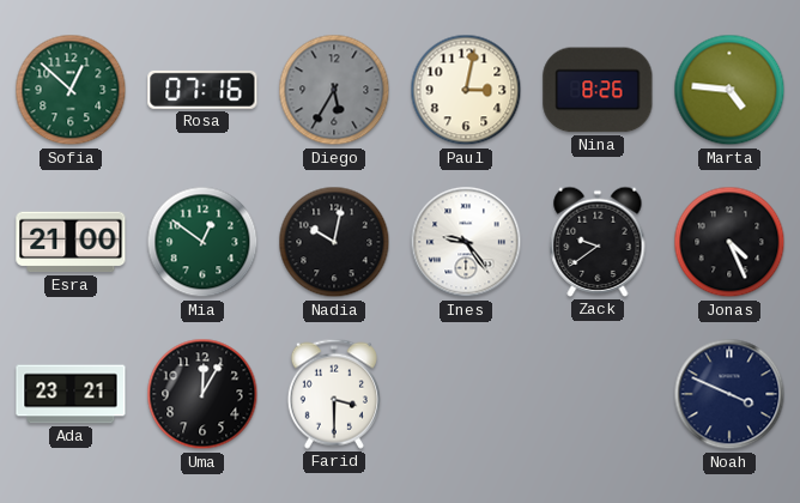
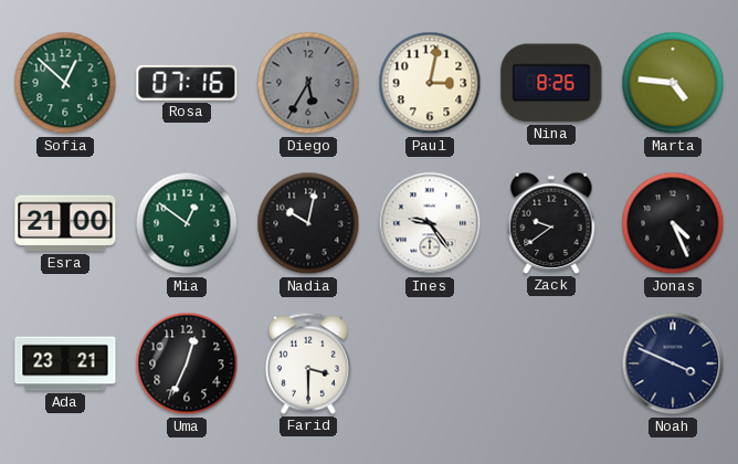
Uma: 12:05 -> 12:34
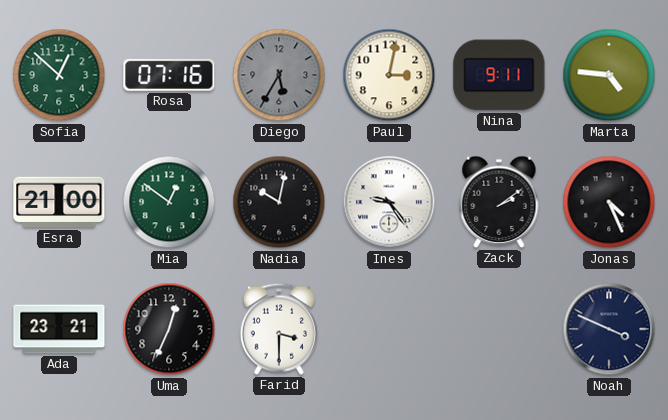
Nina: 8:26 -> 9:11
Zack: 9:39 -> 2:09
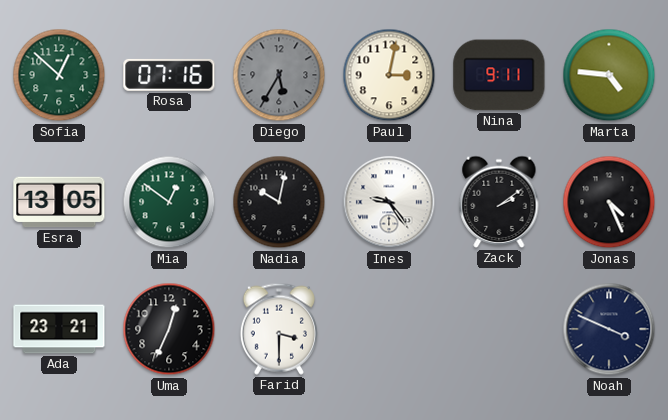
Esra: 21:00 -> 13:05
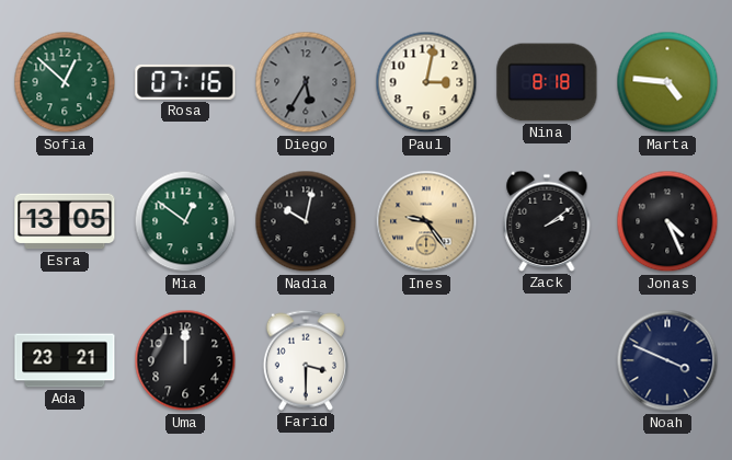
Nina: 9:11 -> 8:18
Ines dial: white -> champagne
Uma: 12:34 -> 12:00
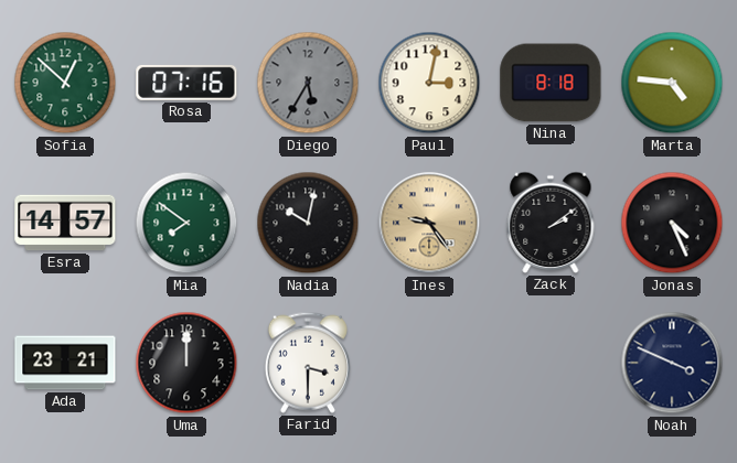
Esra: 13:05 -> 14:57
Mia: 12:51 -> 7:51
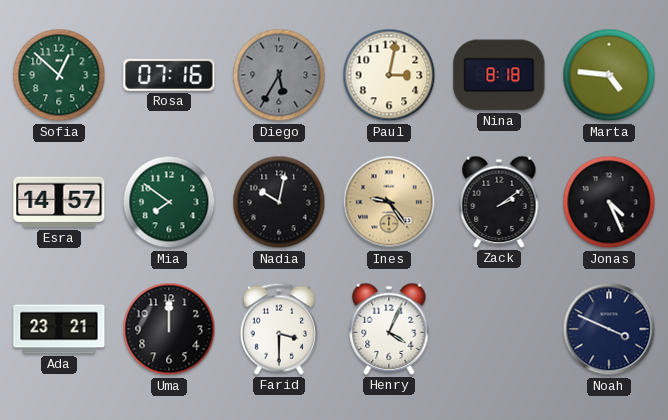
Henry: none -> 4:04
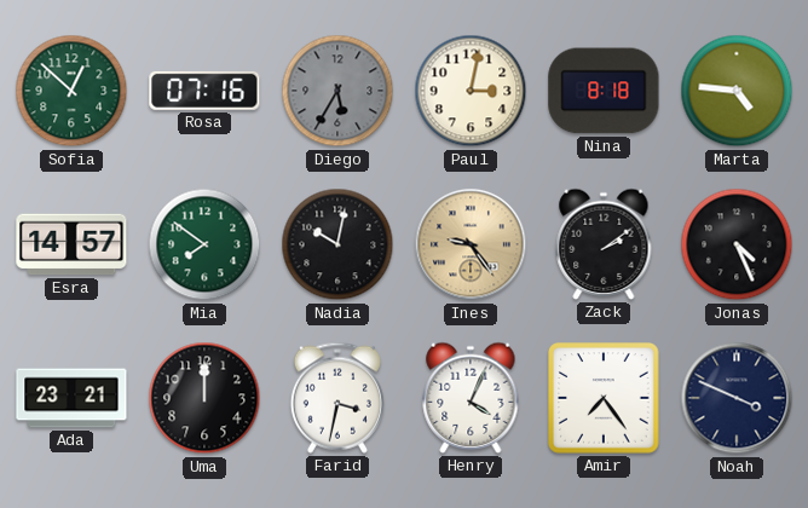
Farid: 3:30 -> 3:32
Amir: none -> 7:24
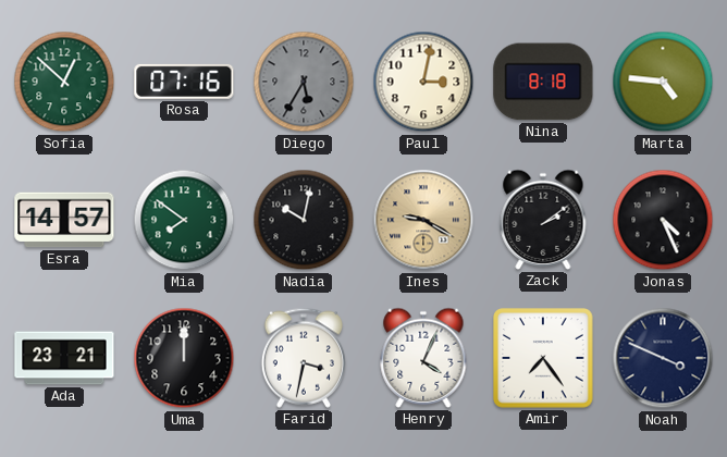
Ines: 9:24 -> 9:20
